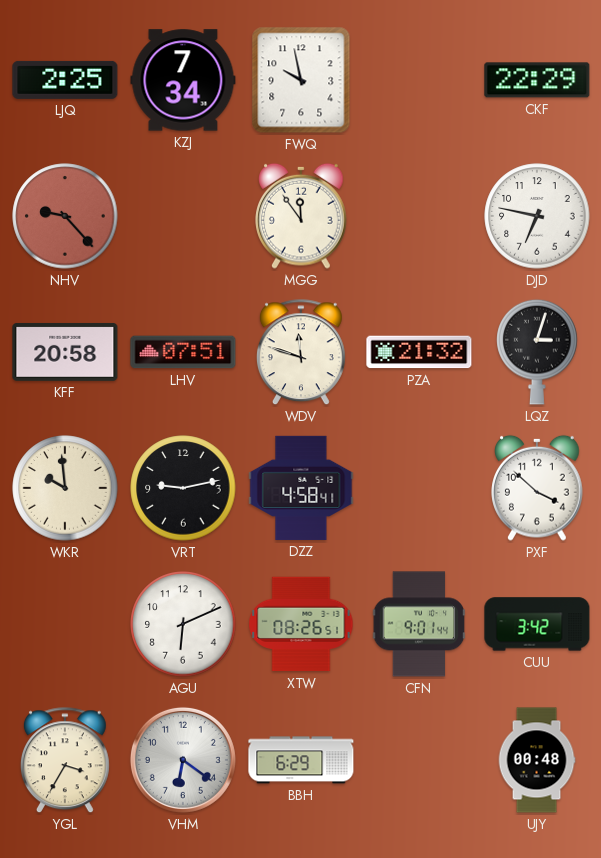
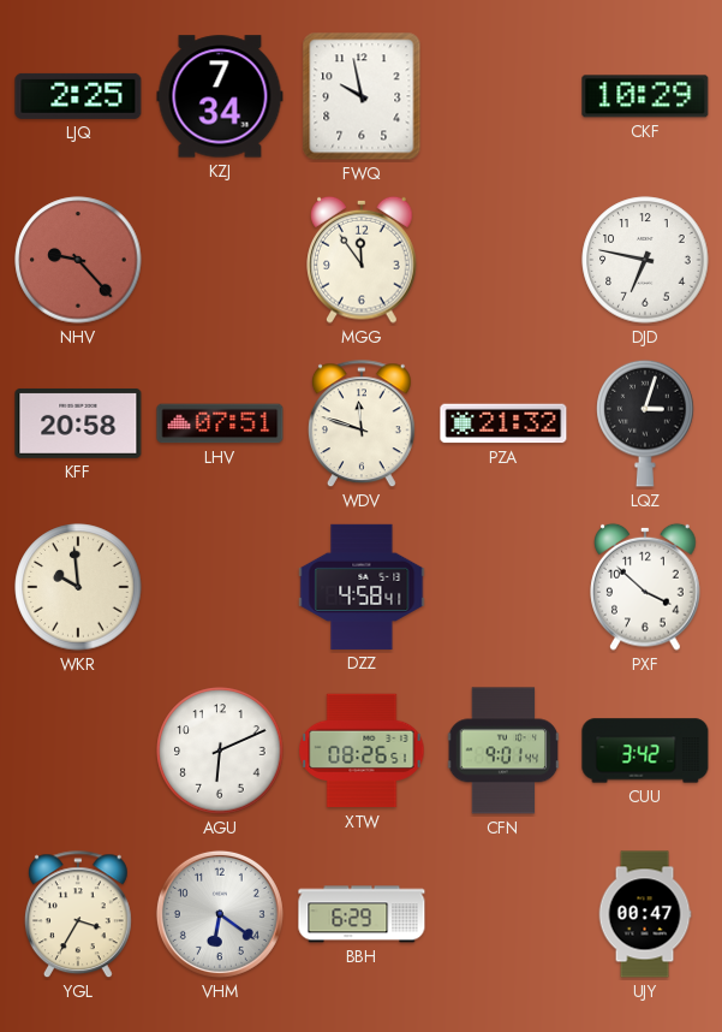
CKF: 22:29 -> 10:29
VRT: 9:13 -> none
UJY: 00:48 -> 00:47
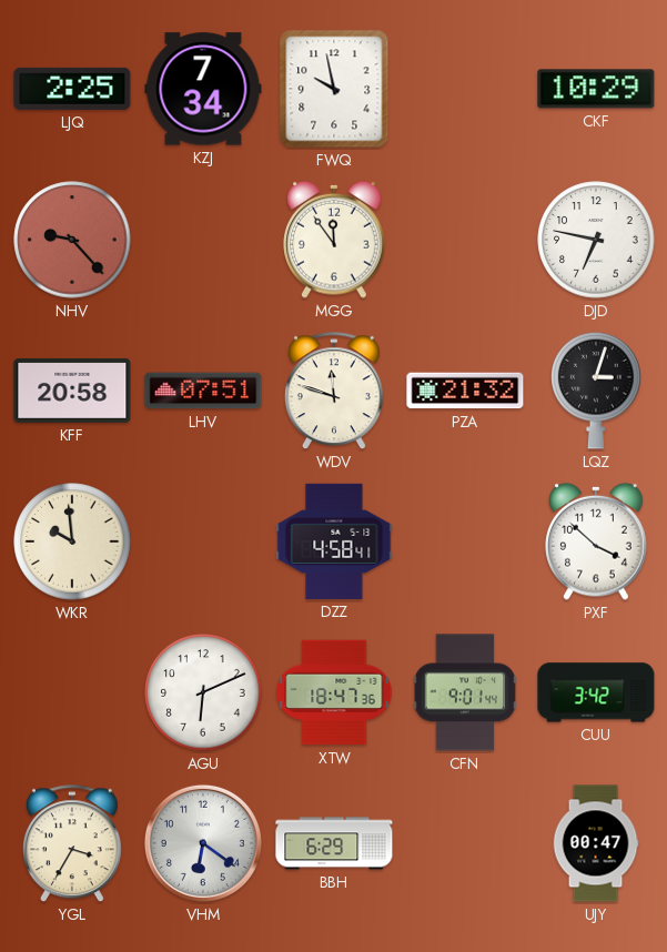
XTW: 08:26 -> 18:47
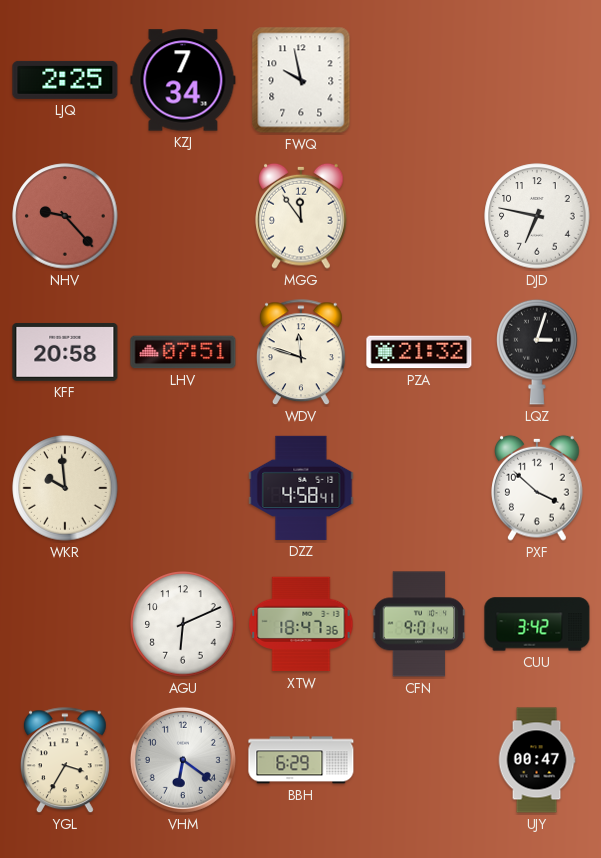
CKF: 10:29 -> none
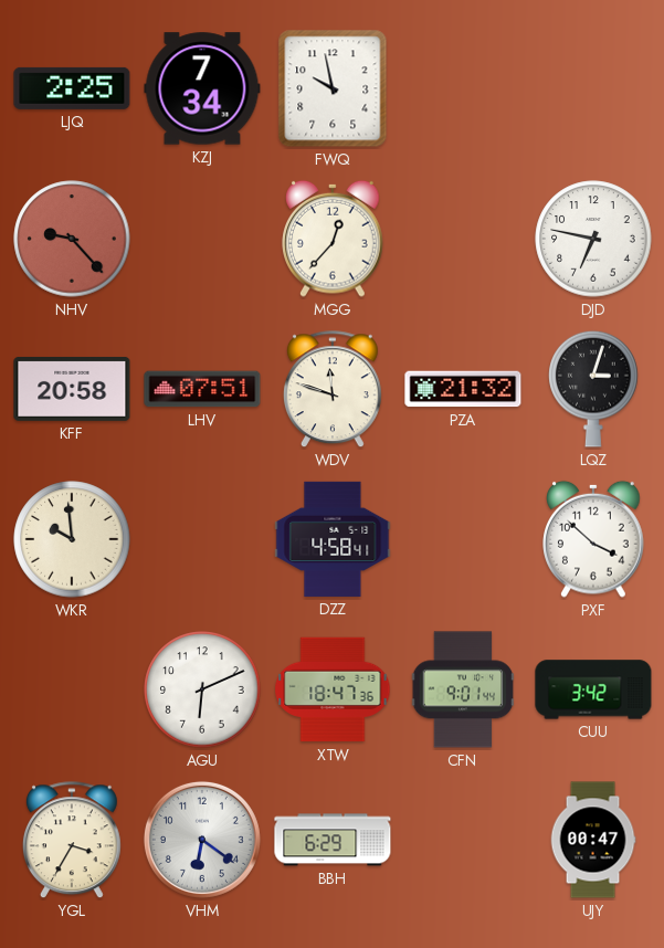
MGG: 11:54 -> 12:37
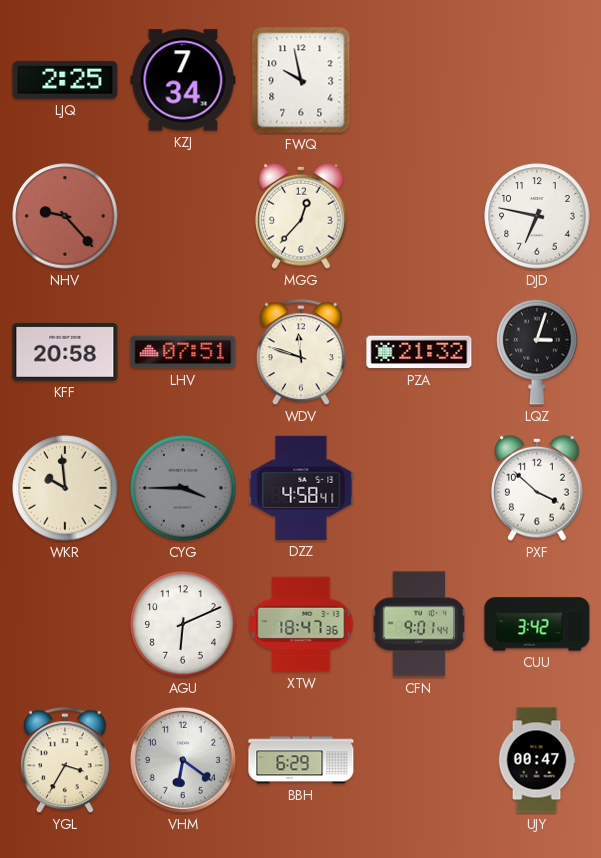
CYG: none -> 3:45
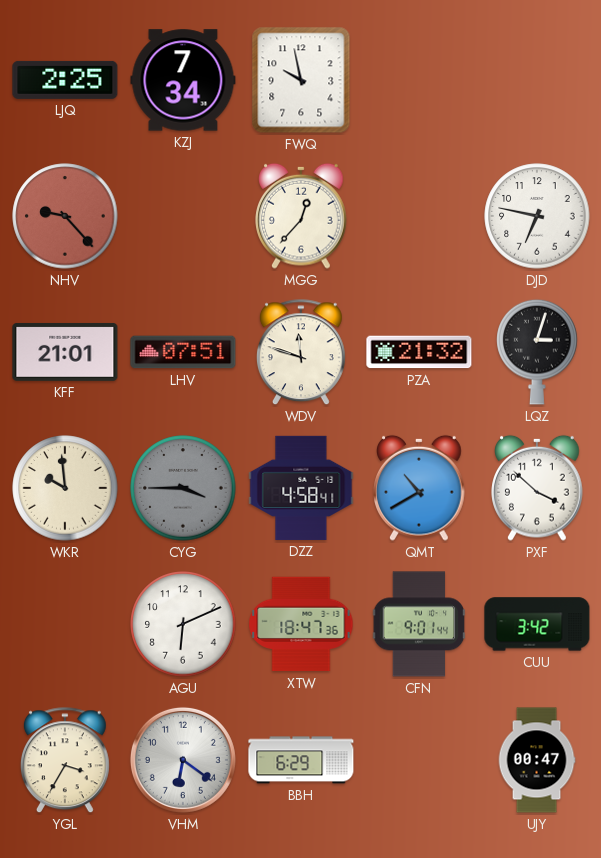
KFF: 20:58 -> 21:01
QMT: none -> 10:40
